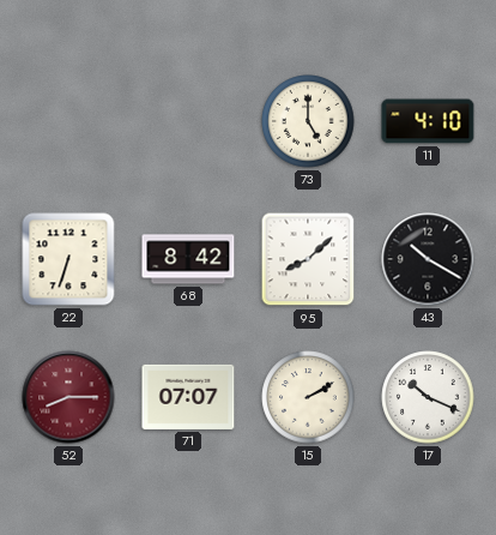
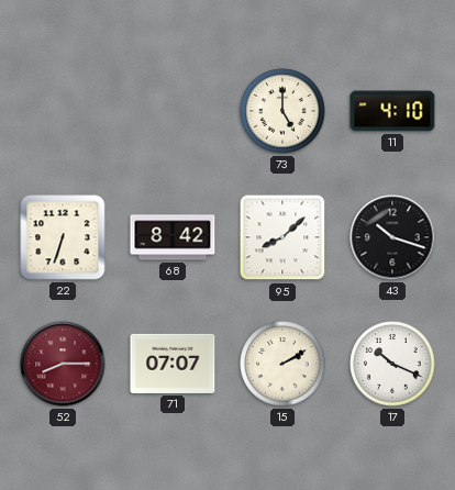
43: 10:20 -> 10:18
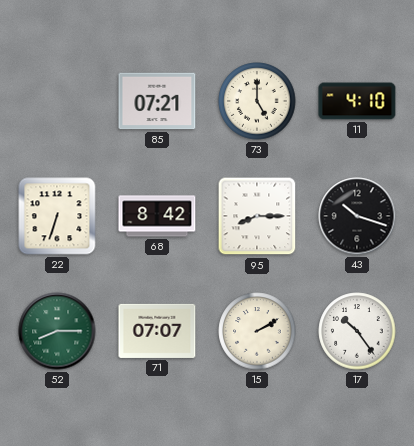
85: none -> 07:21
95: 8:08 -> 8:15
52 dial: burgundy -> green
17: 10:19 -> 10:24
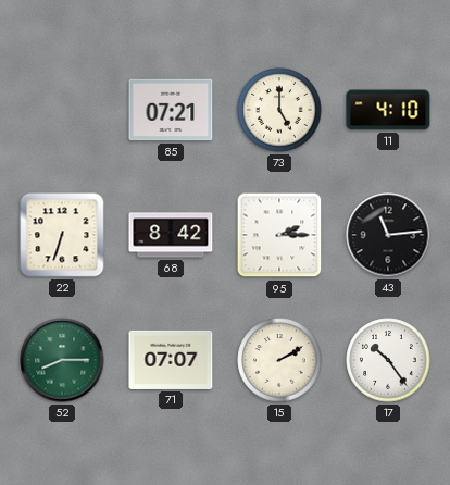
95: 8:15 -> 2:15
43: 10:18 -> 11:14
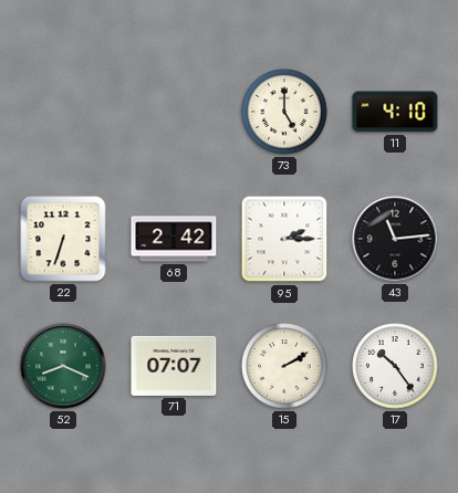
85: 07:21 -> none
68: 8:42 -> 2:42
52: 8:15 -> 8:19
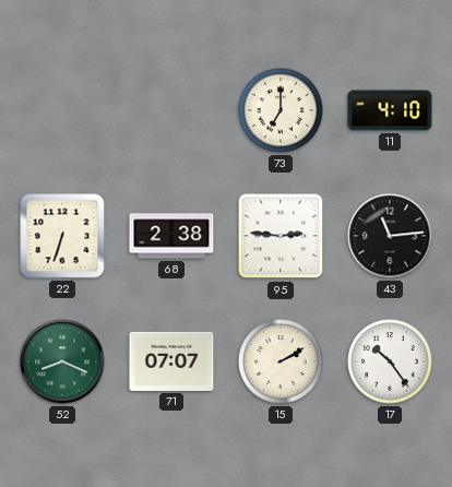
73: 5:00 -> 7:00
68: 2:42 -> 2:38
95: 2:15 -> 2:46
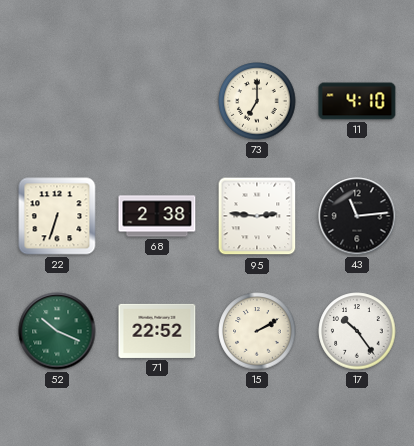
52: 8:19 -> 10:19
71: 07:07 -> 22:52
